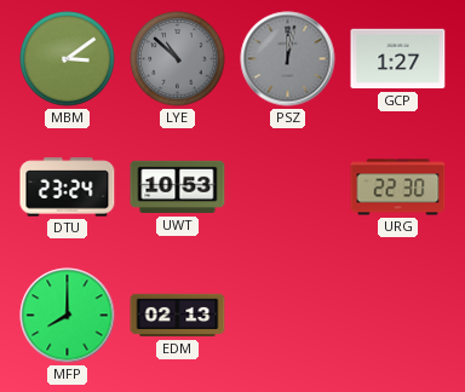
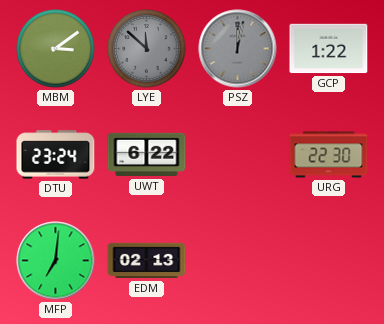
LYE: 10:52 -> 11:52
GCP: 1:27 -> 1:22
UWT: 10:53 -> 6:22
MFP: 8:00 -> 7:01
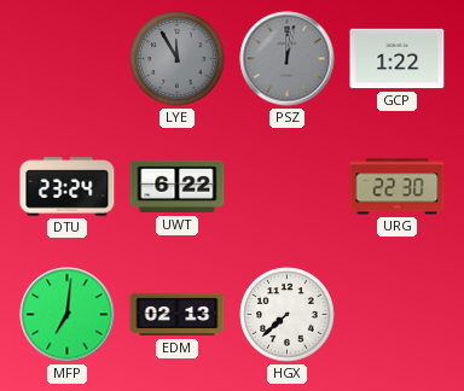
MBM: 3:09 -> none
LYE: 11:52 -> 11:55
HGX: none -> 7:38
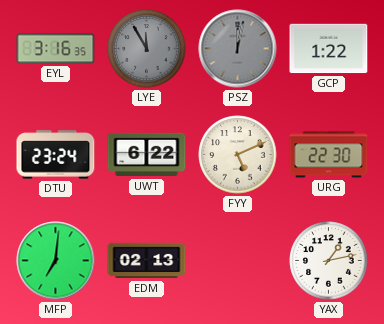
EYL: none -> 3:16
FYY: none -> 5:11
HGX: 7:38 -> none
YAX: none -> 1:13
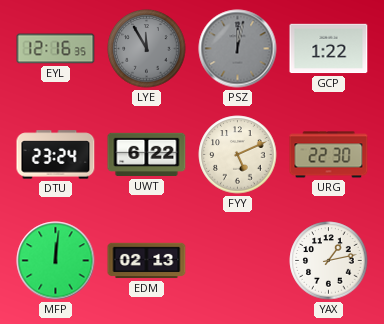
EYL: 3:16 -> 12:16
MFP: 7:01 -> 12:01
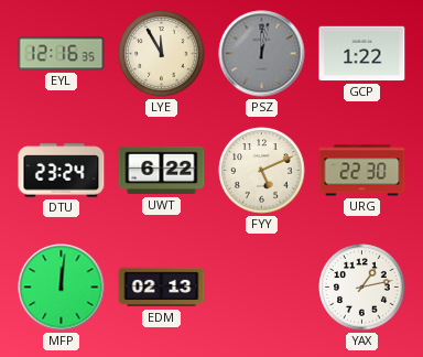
LYE dial: grey -> cream
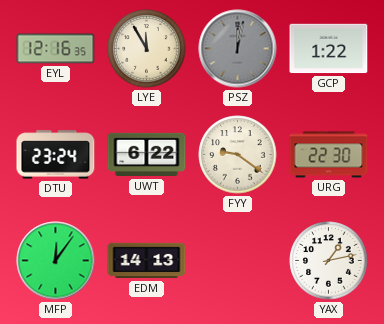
FYY: 5:11 -> 9:21
MFP: 12:01 -> 12:06
EDM: 02:13 -> 14:13
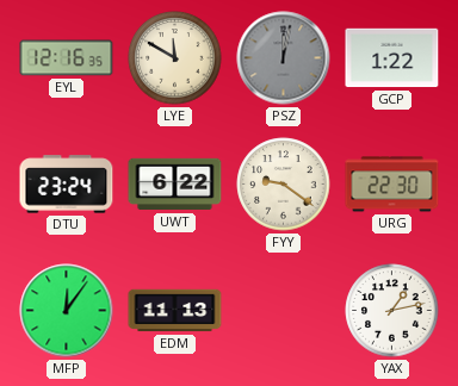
LYE: 11:55 -> 11:50
EDM: 14:13 -> 11:13
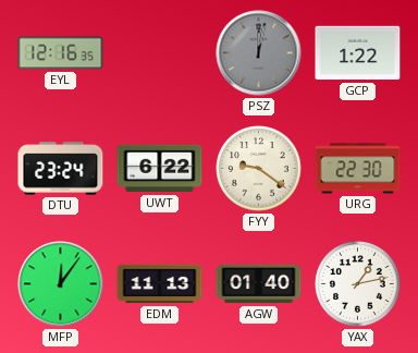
LYE: 11:50 -> none
AGW: none -> 01:40
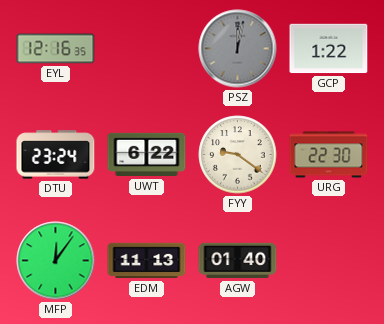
YAX: 1:13 -> none
